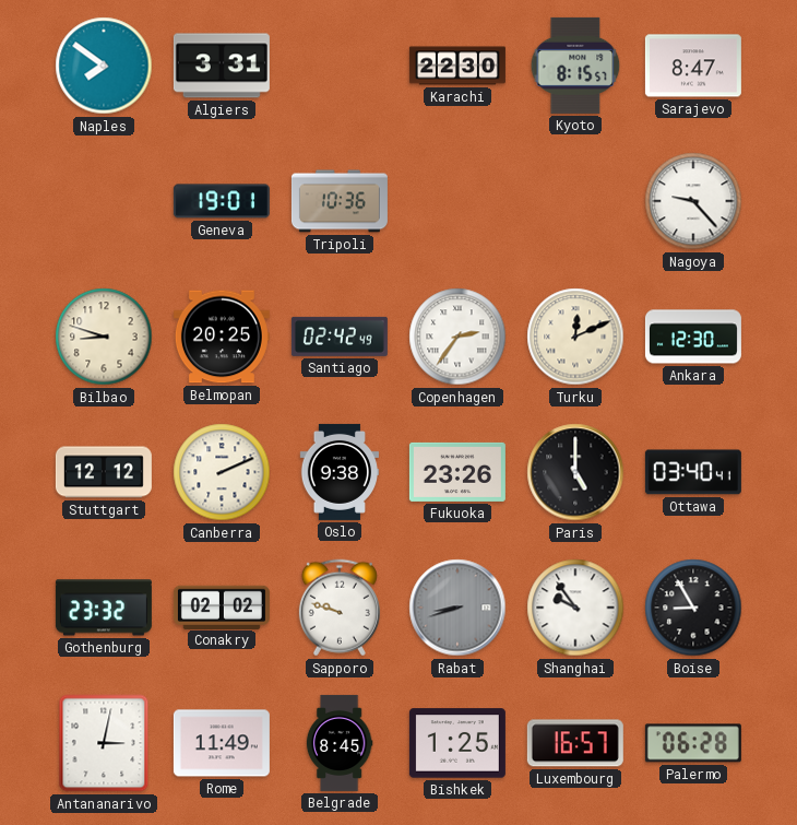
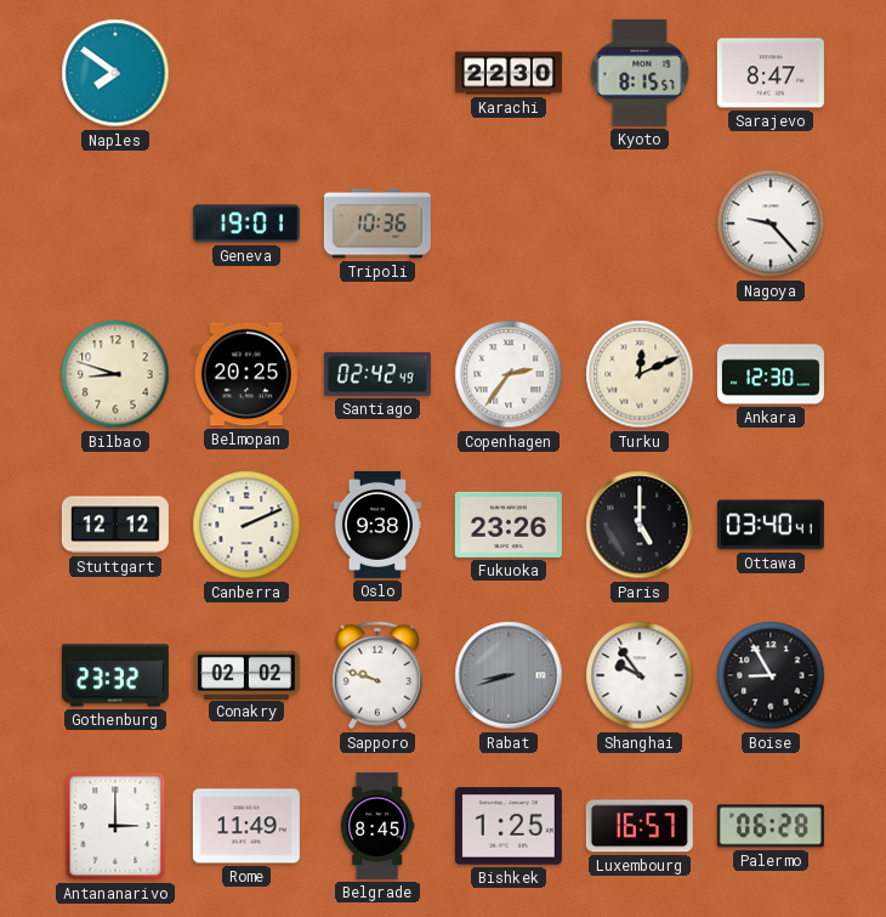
Algiers: 3:31 -> none
Antananarivo: 3:02 -> 3:00
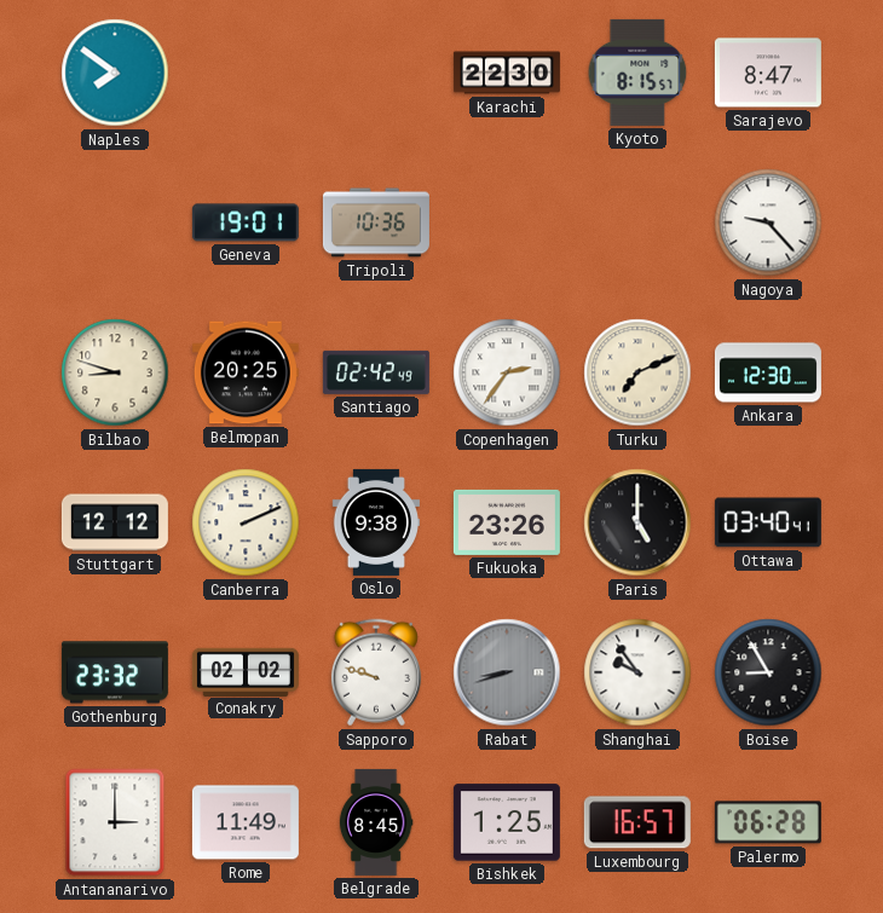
Turku: 12:11 -> 7:11
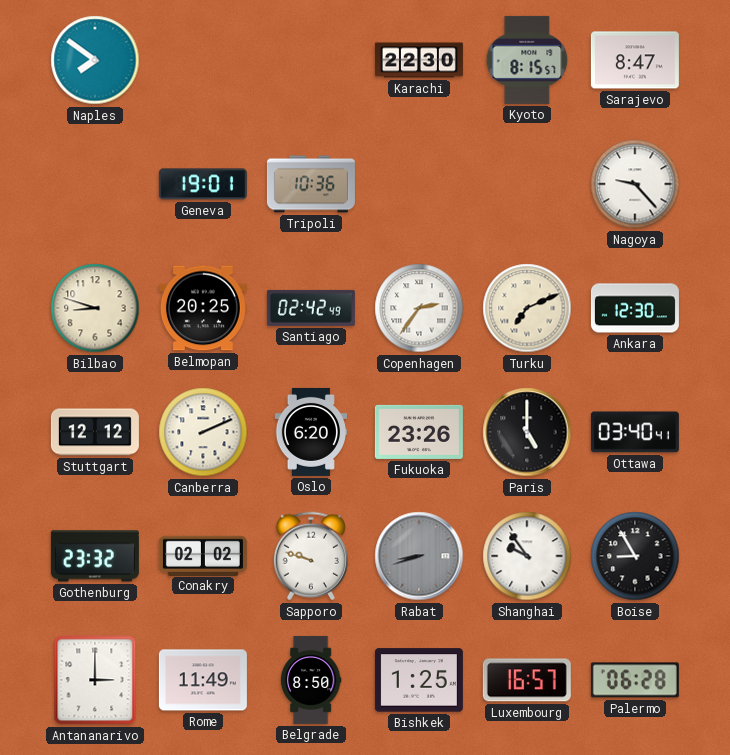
Oslo: 9:38 -> 6:20
Belgrade: 8:45 -> 8:50
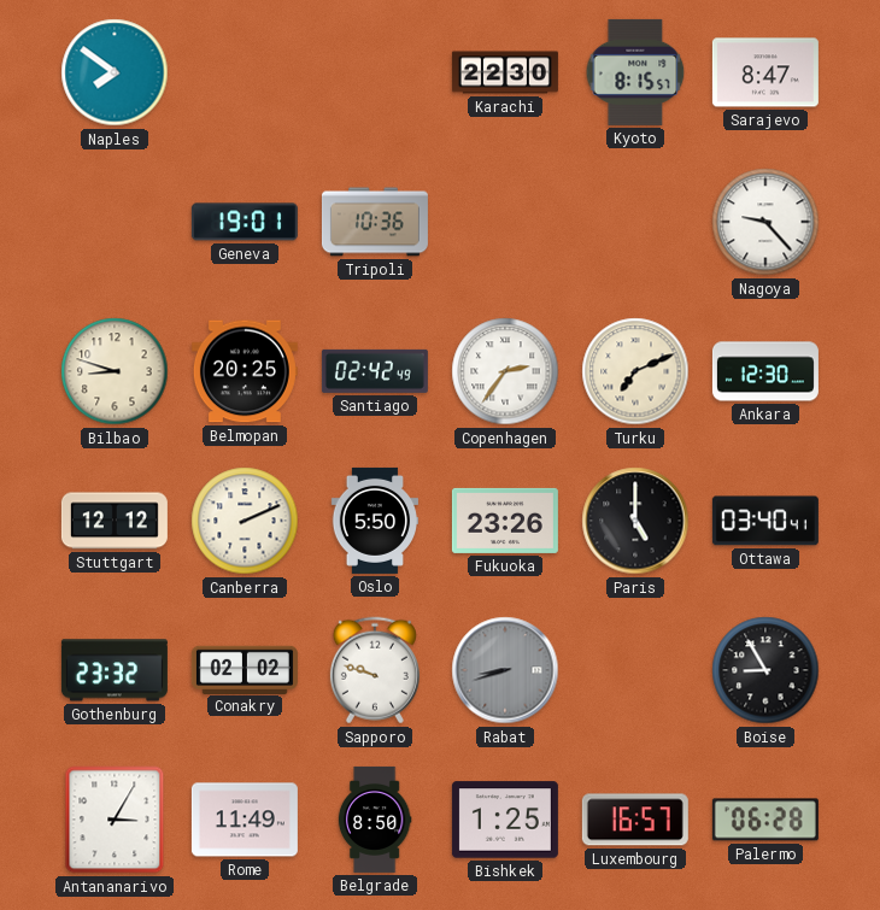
Oslo: 6:20 -> 5:50
Shanghai: 9:54 -> none
Antananarivo: 3:00 -> 3:05
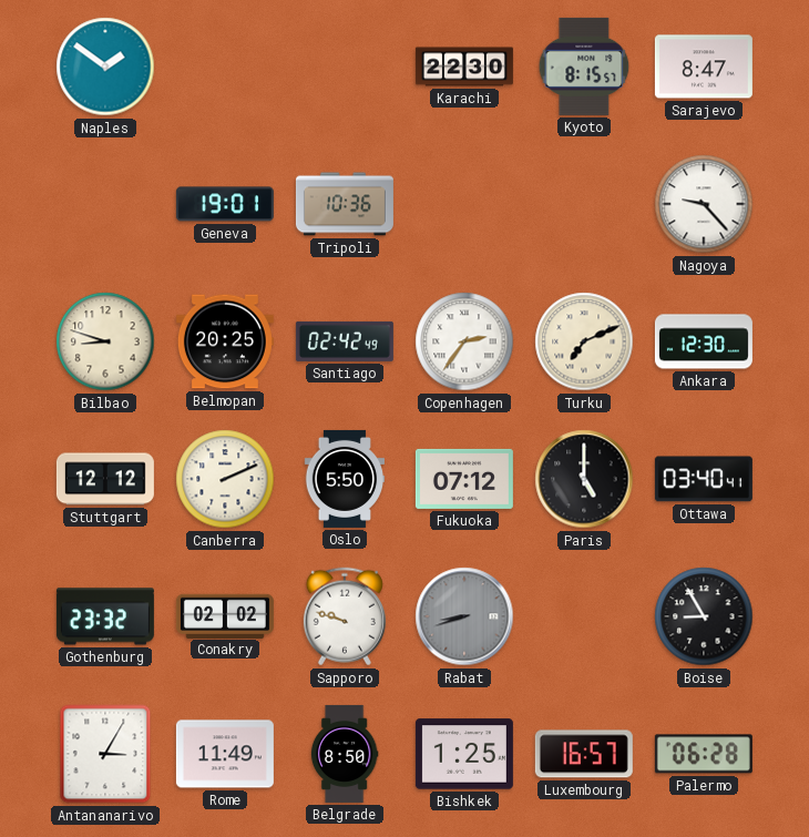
Naples: 7:51 -> 1:51
Fukuoka: 23:26 -> 07:12
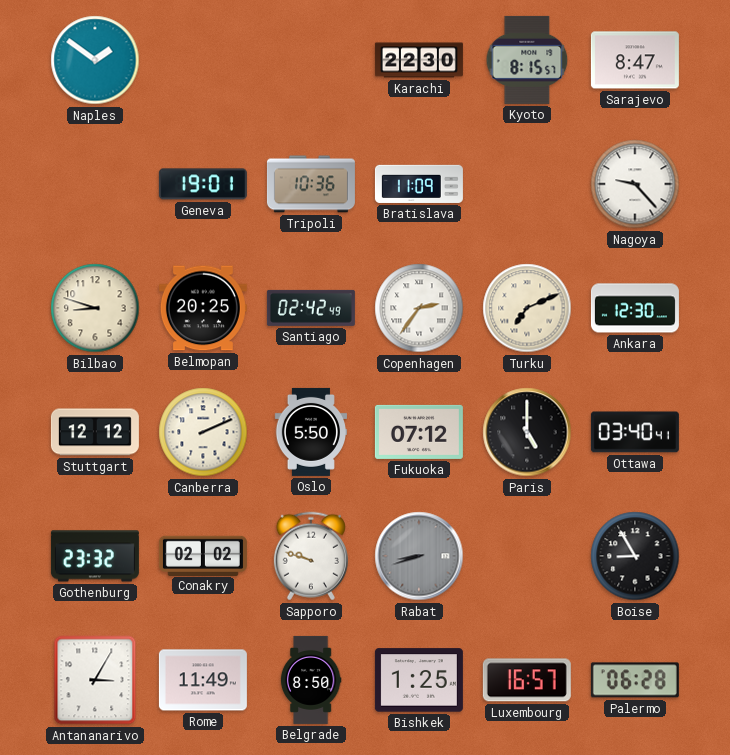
Bratislava: none -> 11:09
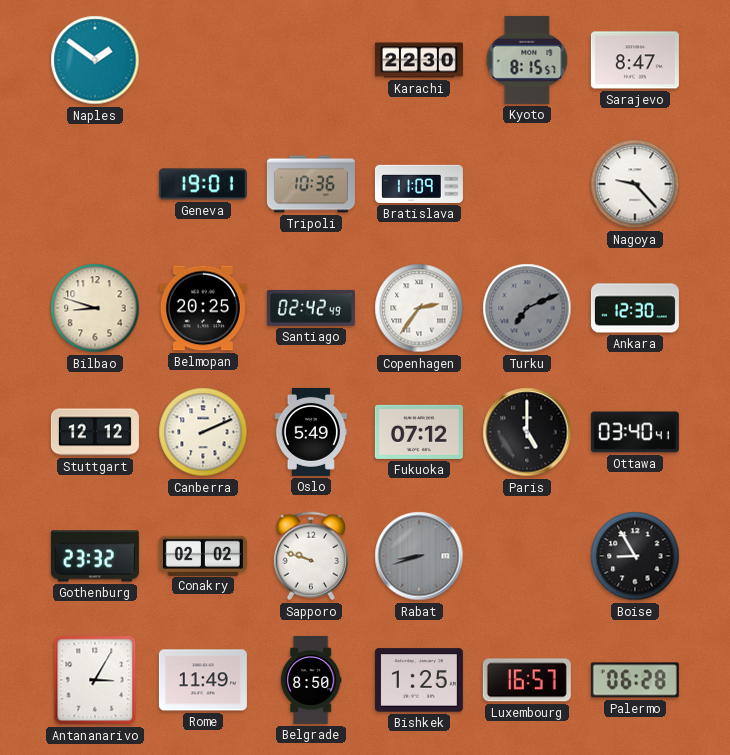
Turku dial: cream -> grey
Oslo: 5:50 -> 5:49
